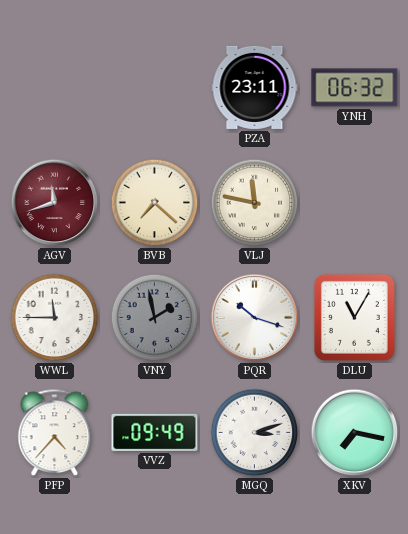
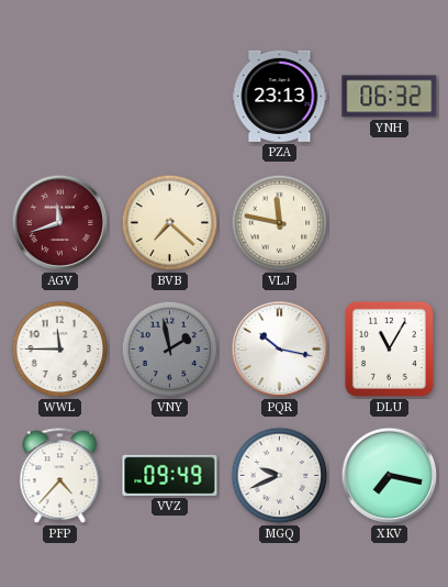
PZA: 23:11 -> 23:13
PQR: 10:18 -> 10:17
MGQ: 3:12 -> 9:41
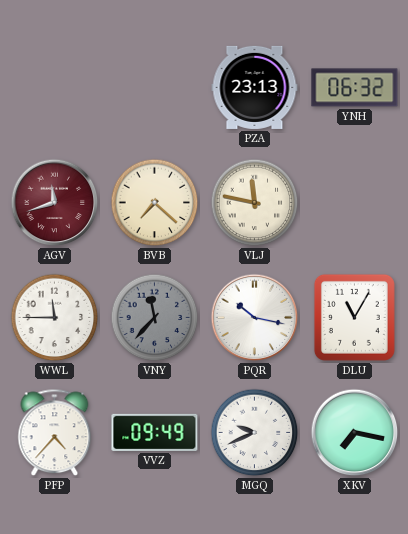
VNY: 1:58 -> 11:37
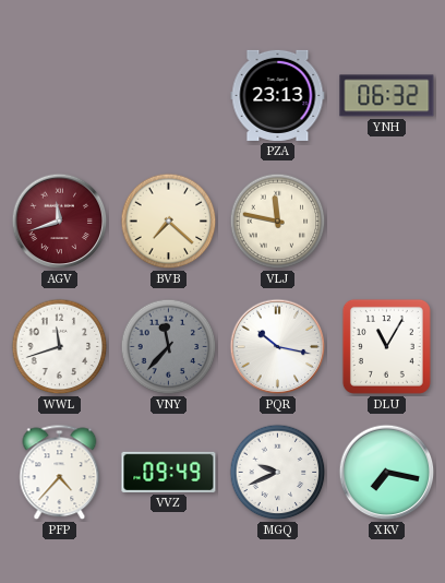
WWL: 11:45 -> 11:42
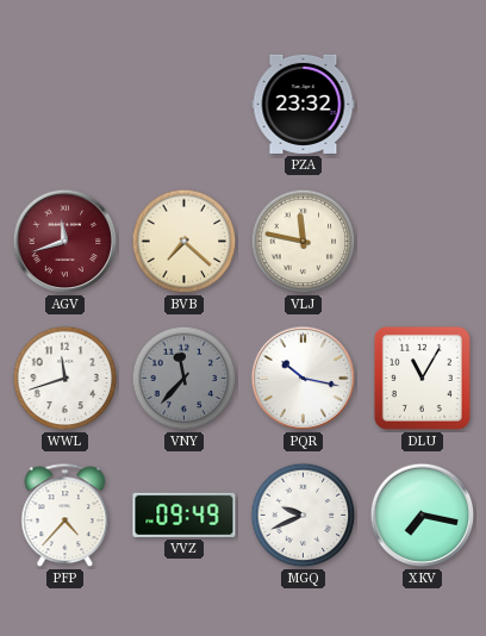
PZA: 23:13 -> 23:32
YNH: 06:32 -> none
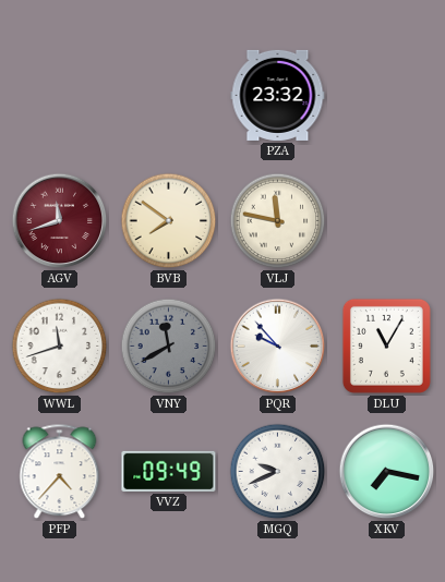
BVB: 7:22 -> 7:51
VNY: 11:37 -> 11:40
PQR: 10:17 -> 9:53
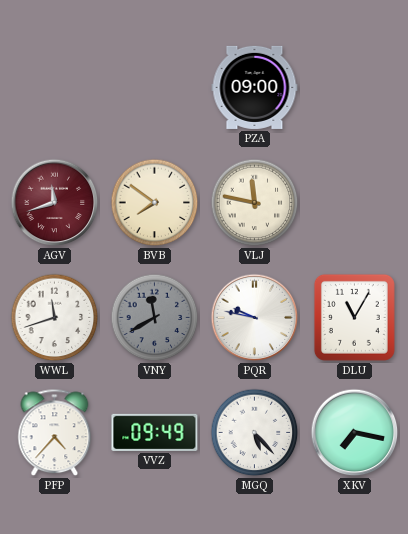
PZA: 23:32 -> 09:00
PQR: 9:53 -> 9:47
MGQ: 9:41 -> 5:23
